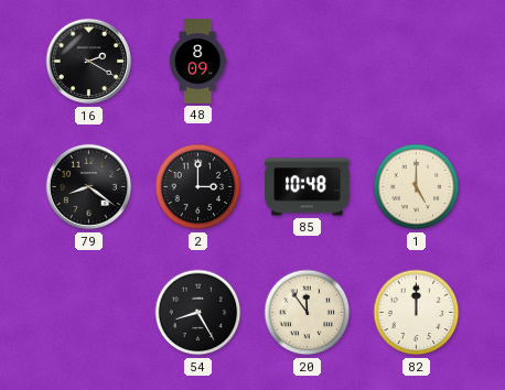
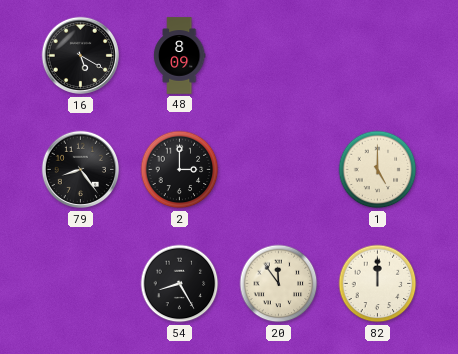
16: 2:20 -> 5:20
79: 8:21 -> 8:24
85: 10:48 -> none
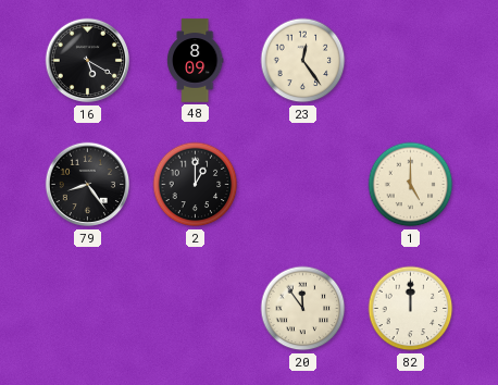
23: none -> 12:24
2: 3:00 -> 1:00
54: 8:25 -> none
